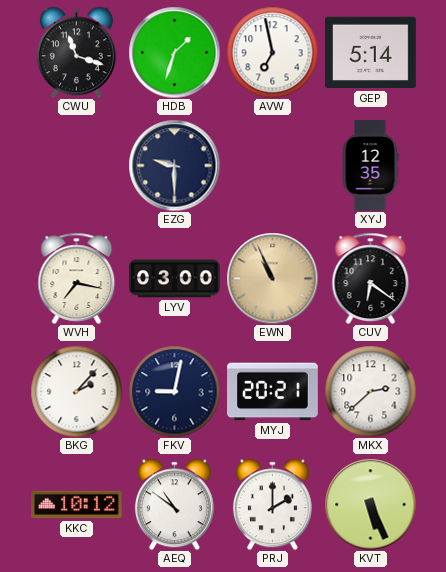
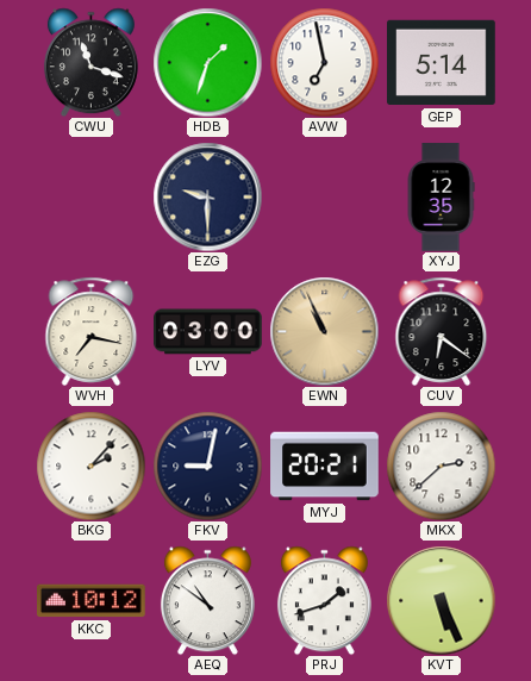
PRJ: 2:00 -> 1:42
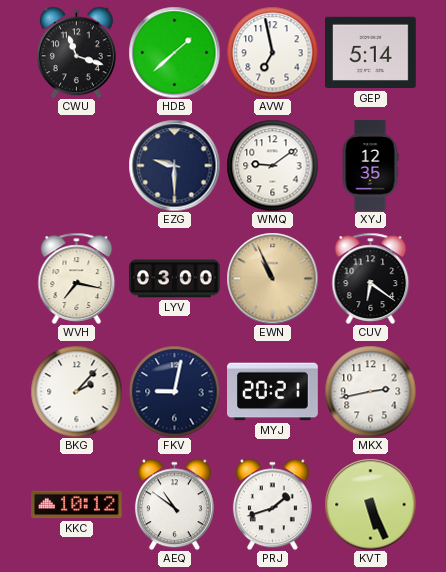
HDB: 1:33 -> 1:38
WMQ: none -> 9:09
MKX: 2:38 -> 2:43
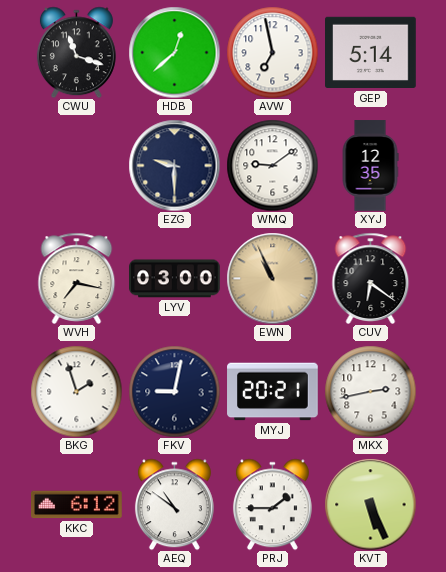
HDB: 1:38 -> 12:38
BKG: 2:07 -> 1:57
KKC: 10:12 -> 6:12
PRJ: 1:42 -> 1:45
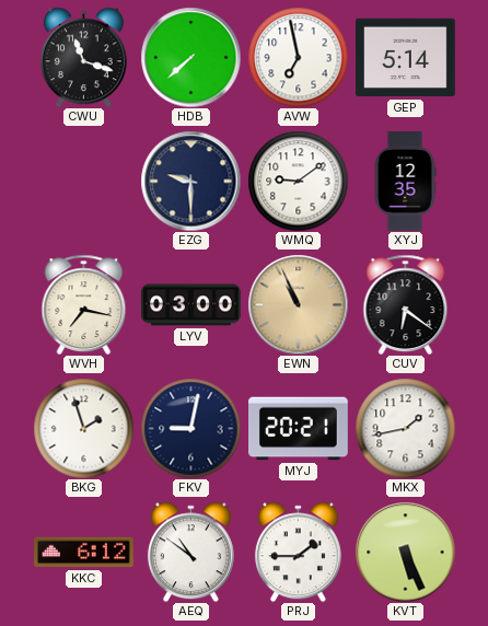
HDB: 12:38 -> 7:38
MKX: 2:43 -> 1:43
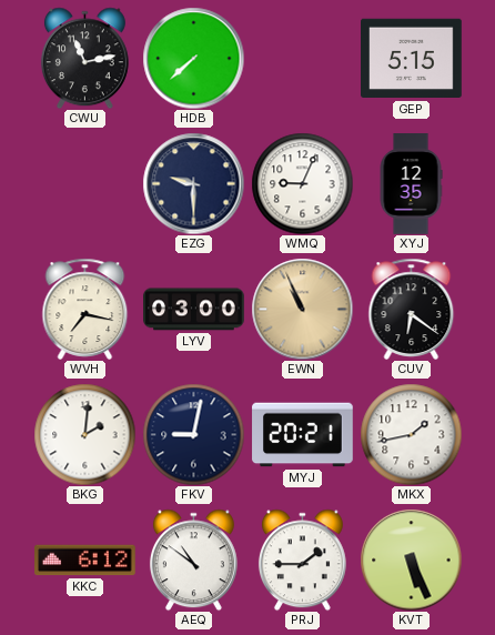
CWU: 11:18 -> 11:13
AVW: 6:58 -> none
GEP: 5:14 -> 5:15
WMQ: 9:09 -> 9:04
BKG: 1:57 -> 2:01
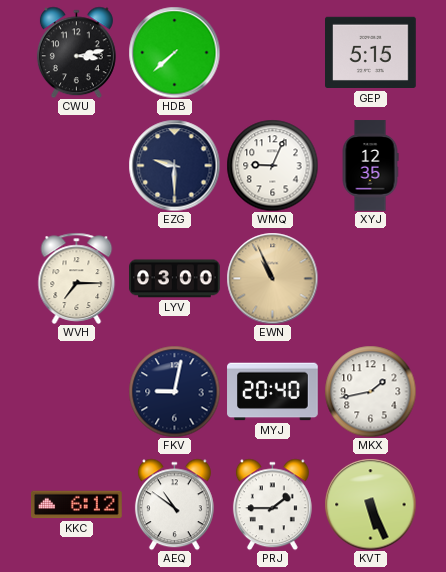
CWU: 11:13 -> 3:13
WVH: 7:17 -> 7:15
CUV: 6:21 -> none
BKG: 2:01 -> none
MYJ: 20:21 -> 20:40
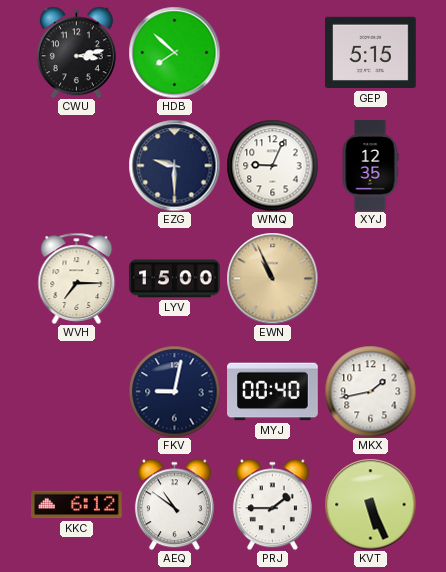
HDB: 7:38 -> 7:52
LYV: 03:00 -> 15:00
MYJ: 20:40 -> 00:40
